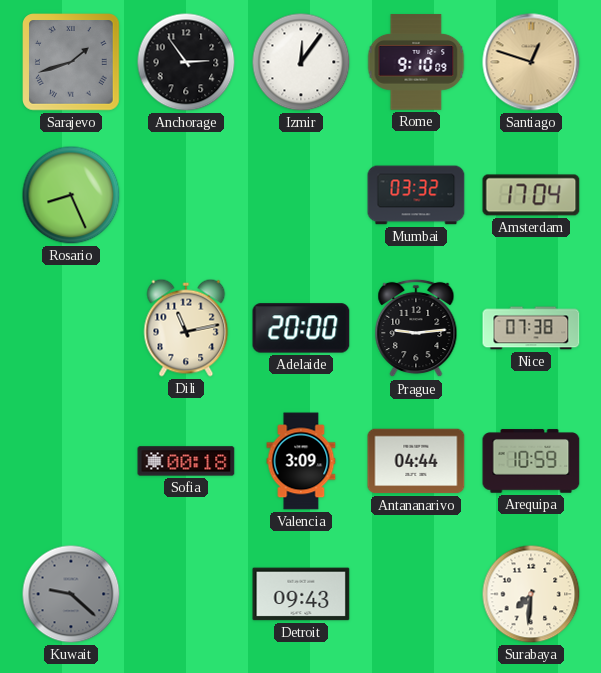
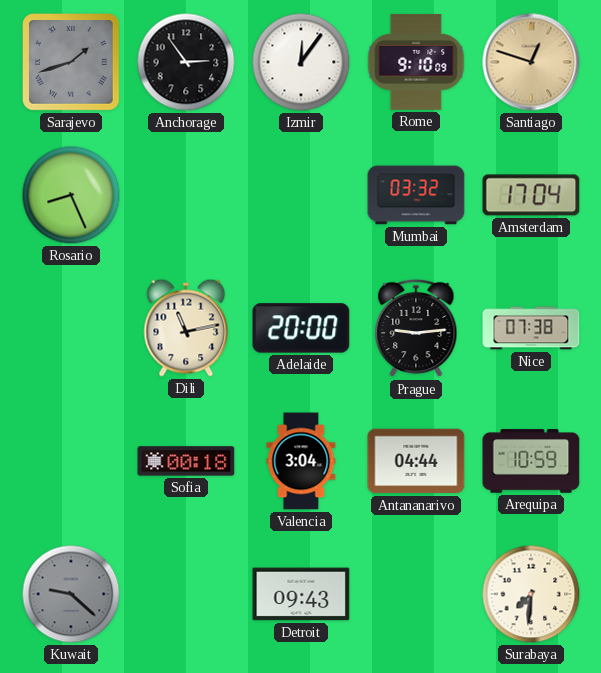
Valencia: 3:09 -> 3:04
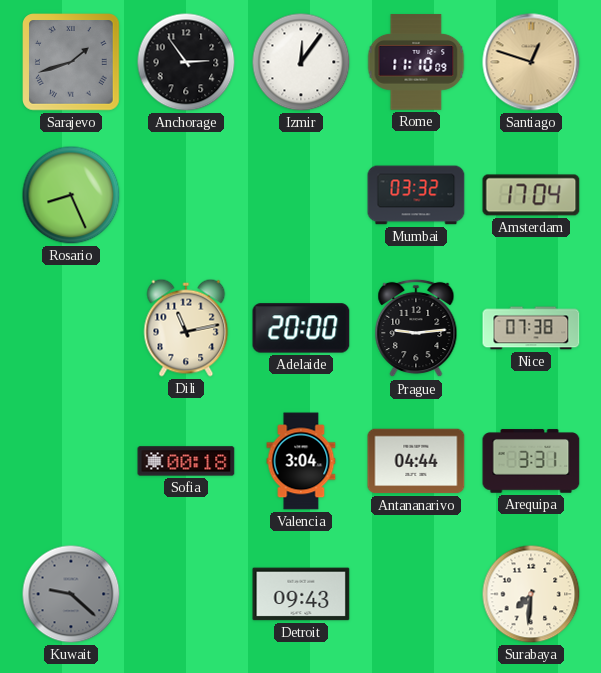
Rome: 9:10 -> 11:10
Arequipa: 10:59 -> 3:31
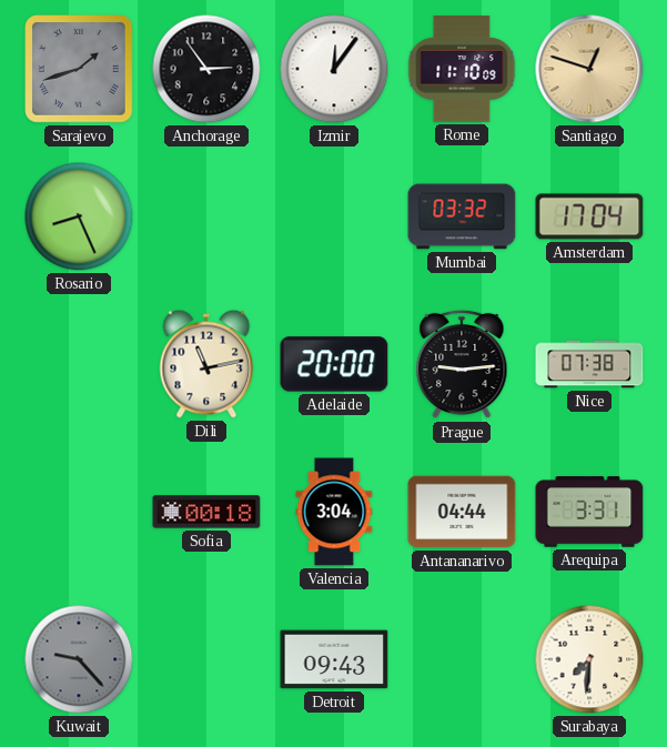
Kuwait: 9:22 -> 9:23
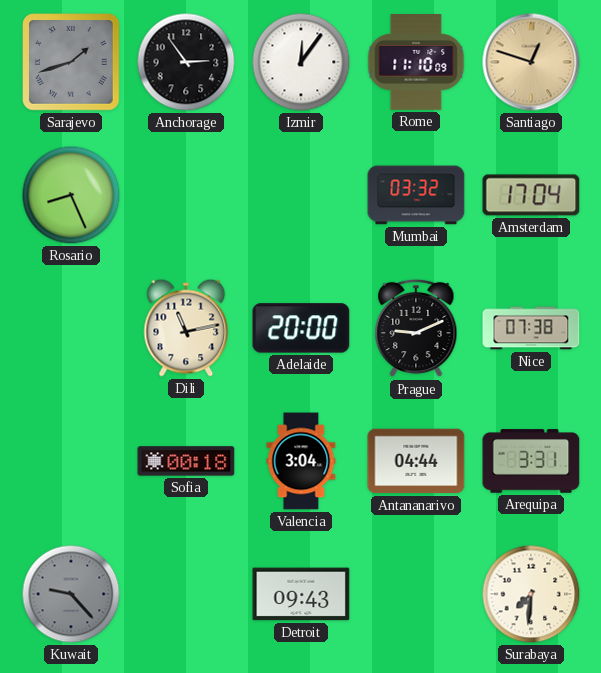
Prague: 9:14 -> 9:11
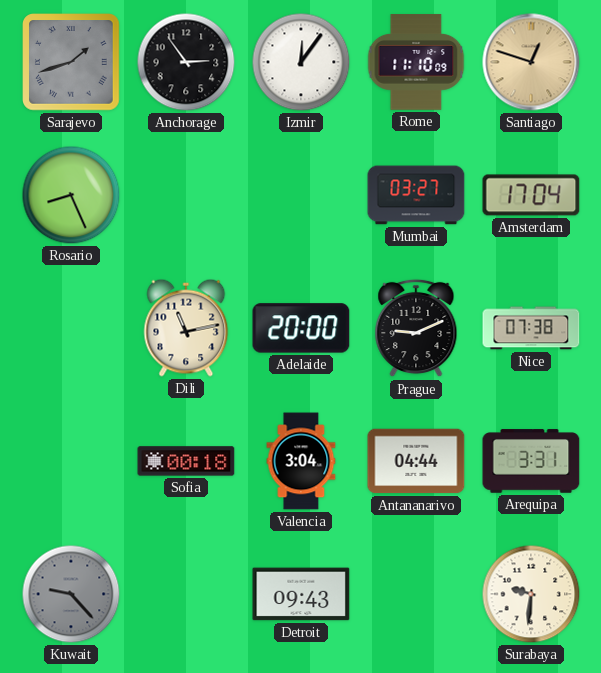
Mumbai: 03:32 -> 03:27
Surabaya: 7:31 -> 9:31
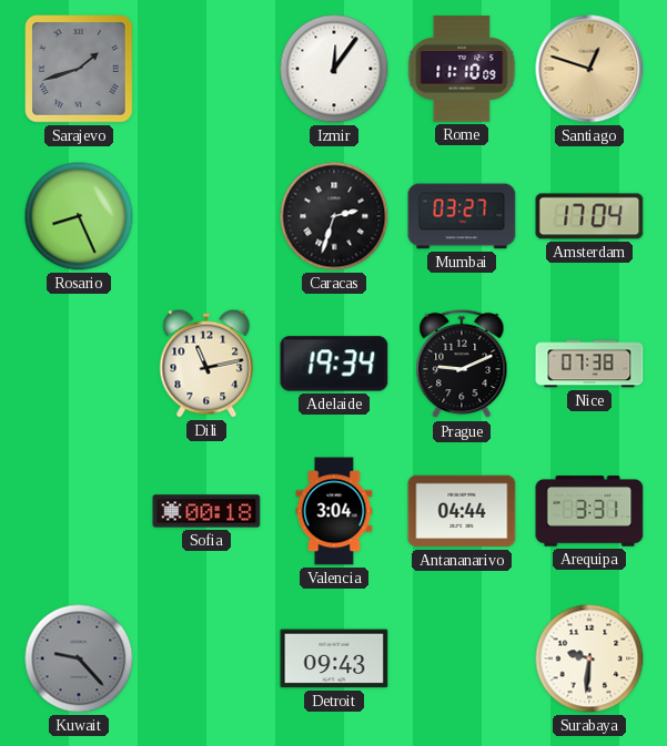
Anchorage: 2:54 -> none
Caracas: none -> 2:33
Adelaide: 20:00 -> 19:34
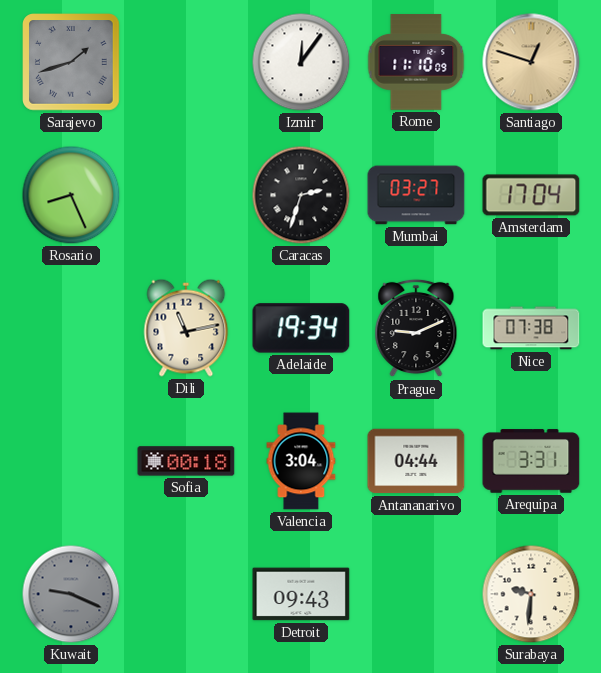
Kuwait: 9:23 -> 9:19
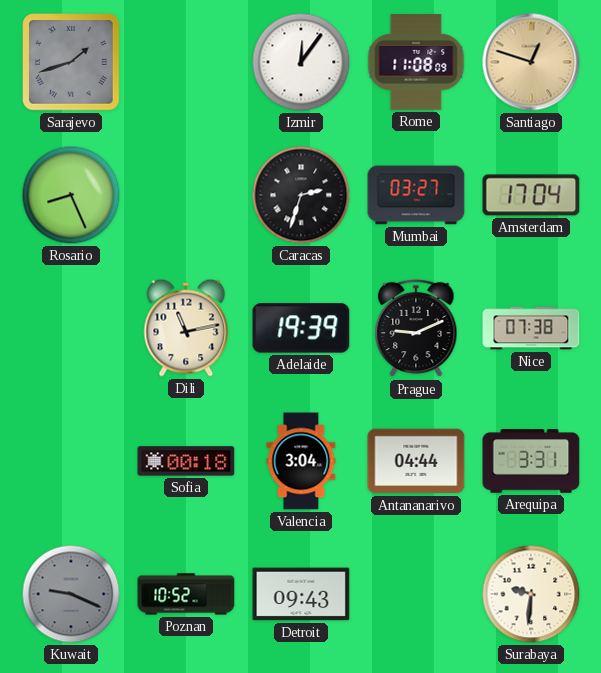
Rome: 11:10 -> 11:08
Adelaide: 19:34 -> 19:39
Poznan: none -> 10:52
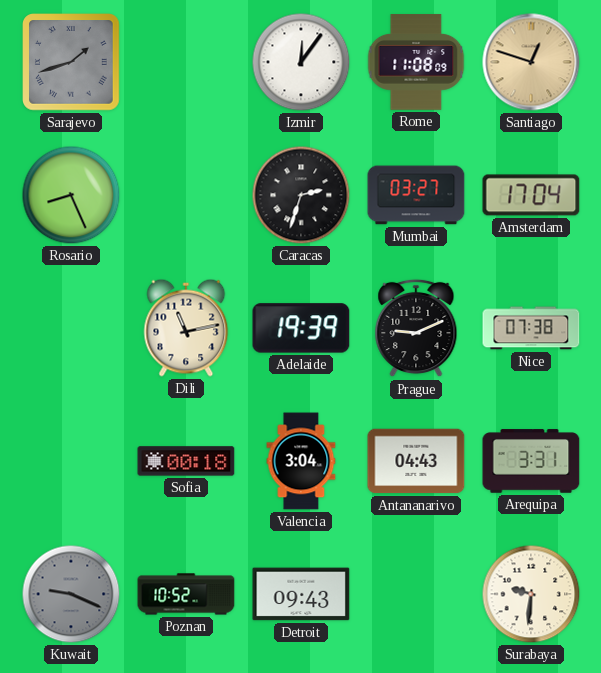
Antananarivo: 04:44 -> 04:43
